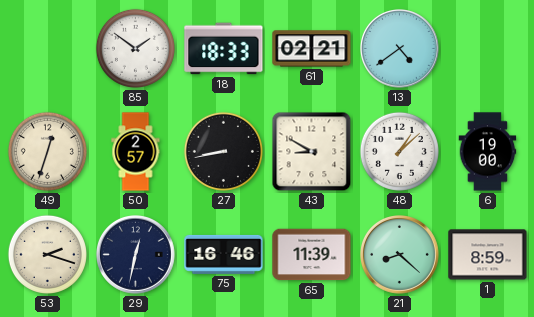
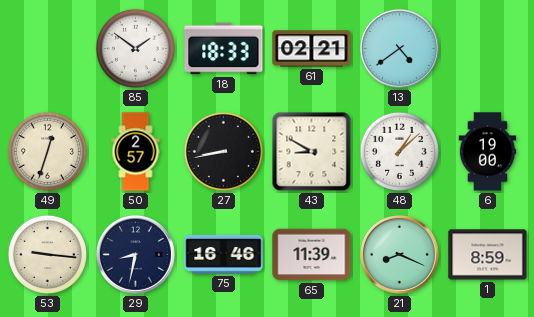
53: 2:18 -> 9:16
29: 12:32 -> 8:32
21: 8:22 -> 8:19
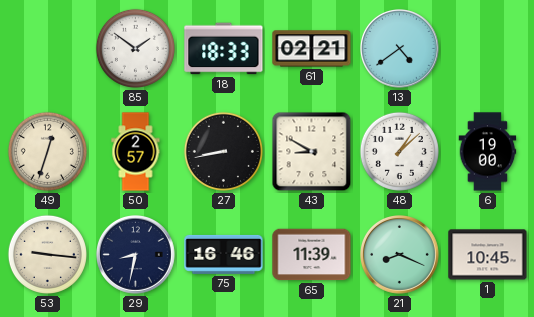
1: 8:59 -> 10:45
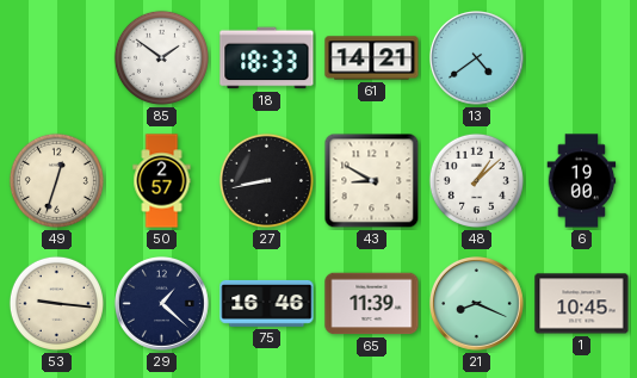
61: 02:21 -> 14:21
29: 8:32 -> 1:22
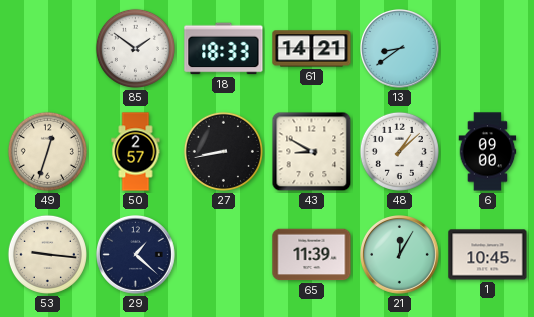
13: 4:39 -> 8:39
6: 19:00 -> 09:00
75: 16:46 -> none
21: 8:19 -> 12:05
